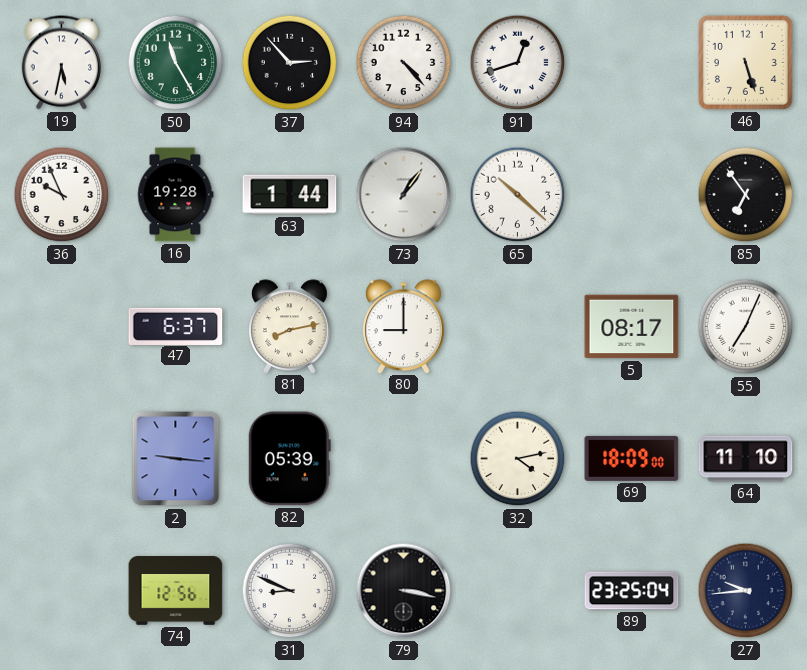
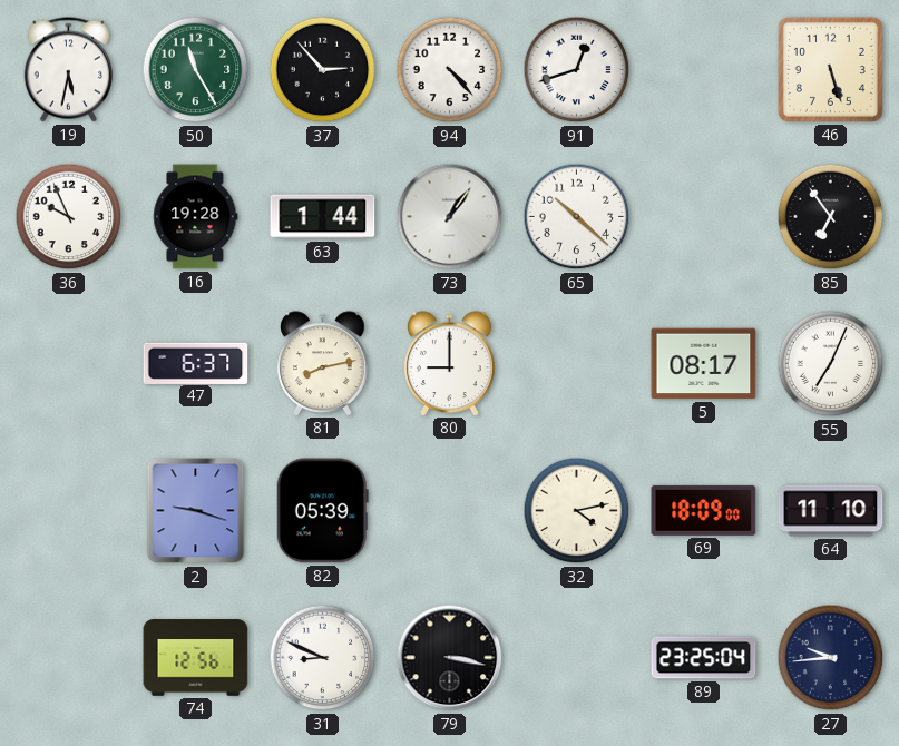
2: 9:16 -> 9:18
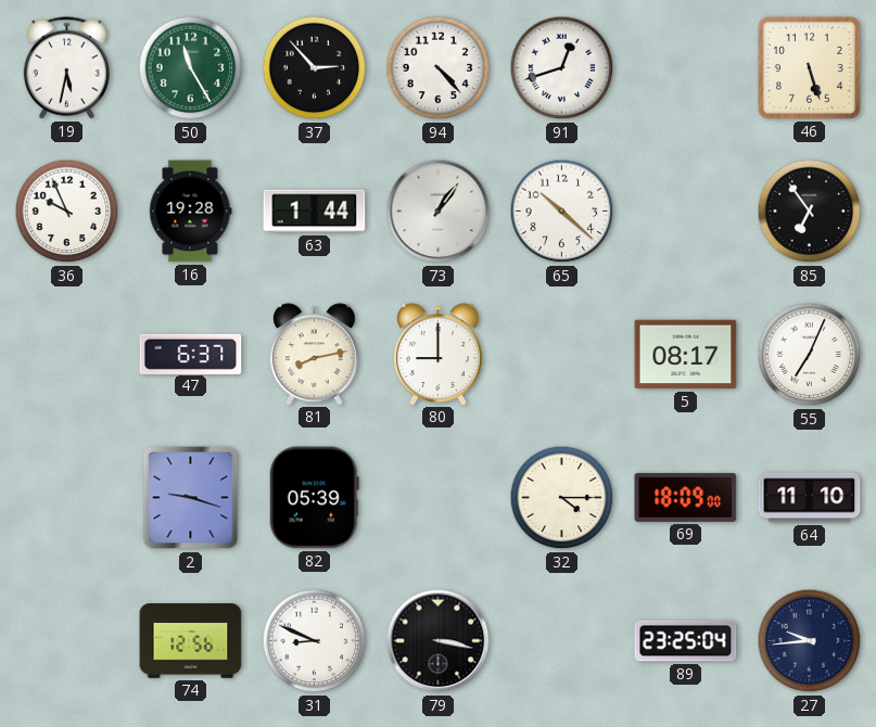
32: 4:13 -> 4:15
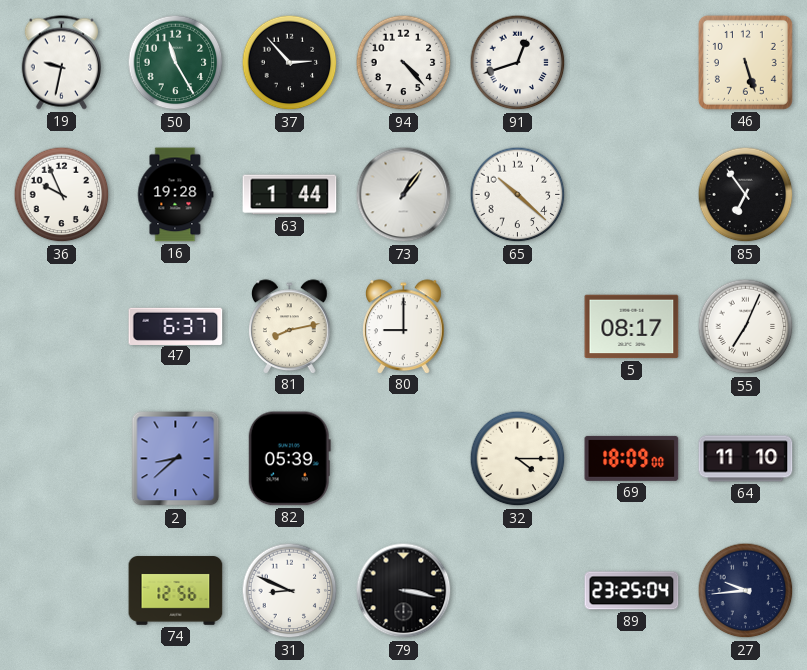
19: 5:32 -> 9:32
2: 9:18 -> 8:38
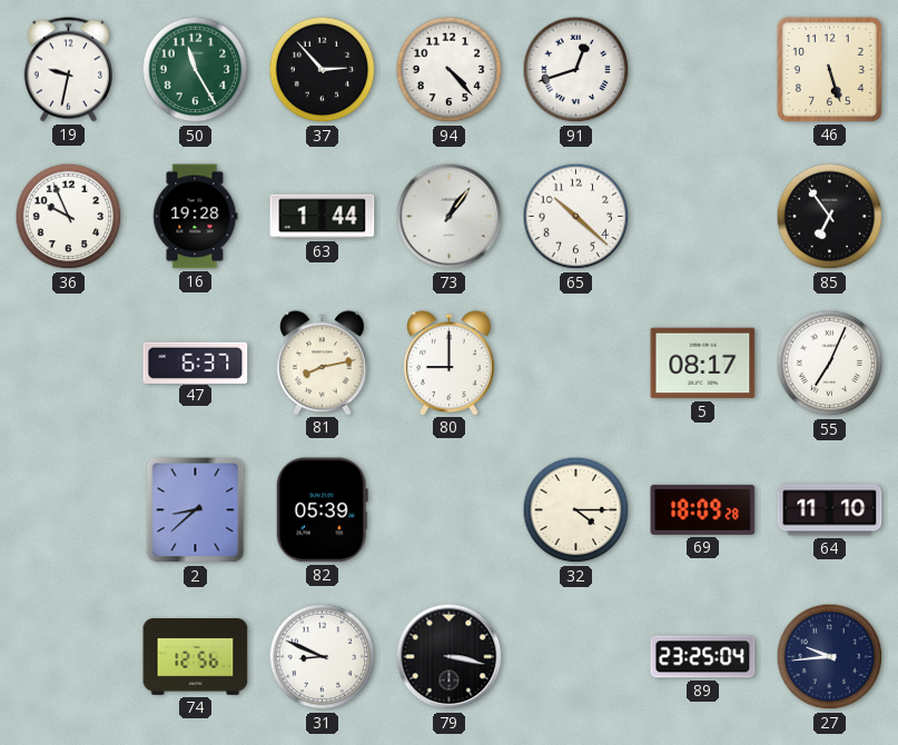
69: 18:09:00 -> 18:09:28
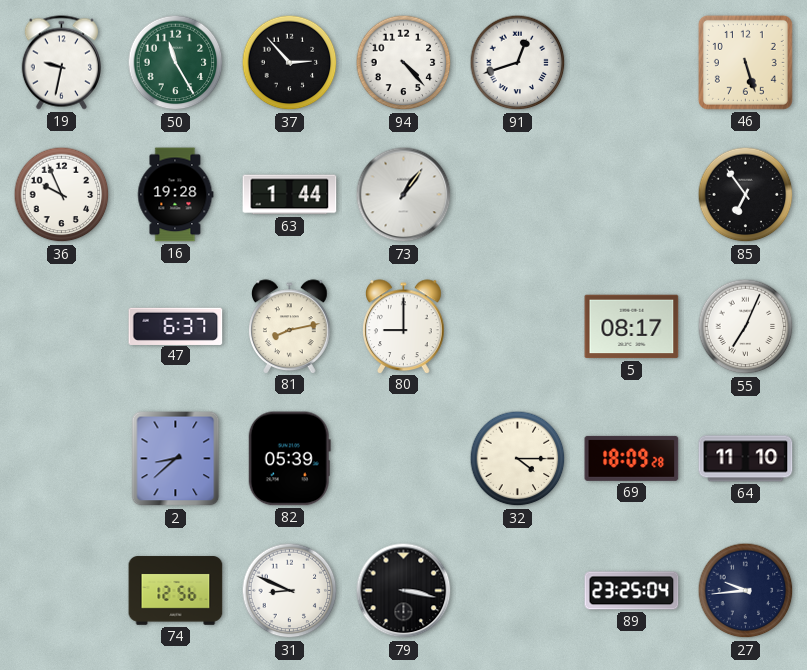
65: 10:22 -> none
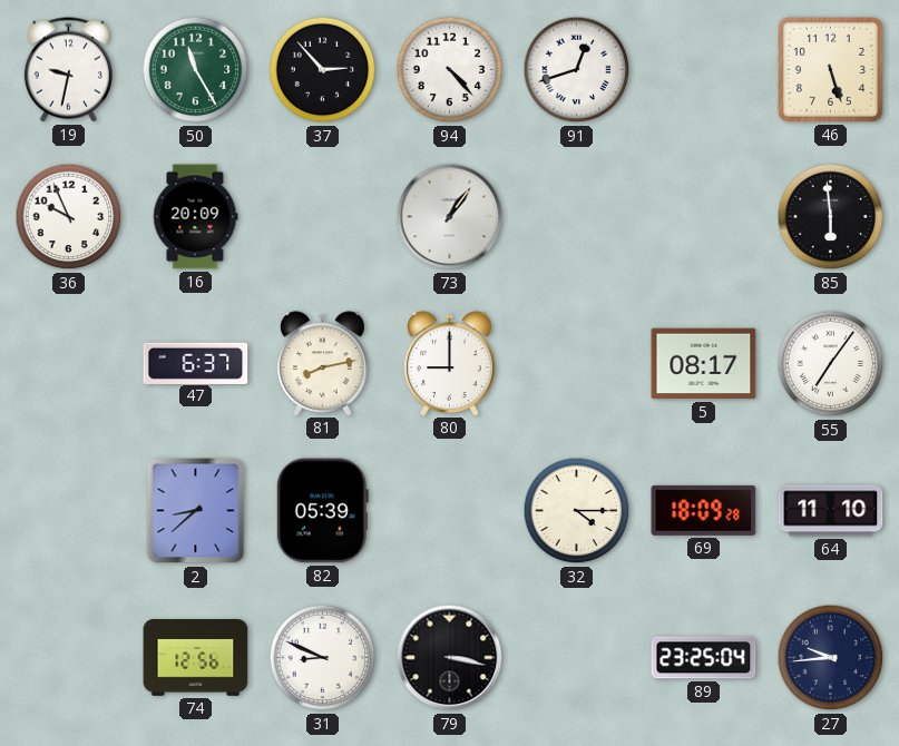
16: 19:28 -> 20:09
63: 1:44 -> none
85: 6:54 -> 5:59
55: 7:04 -> 7:06
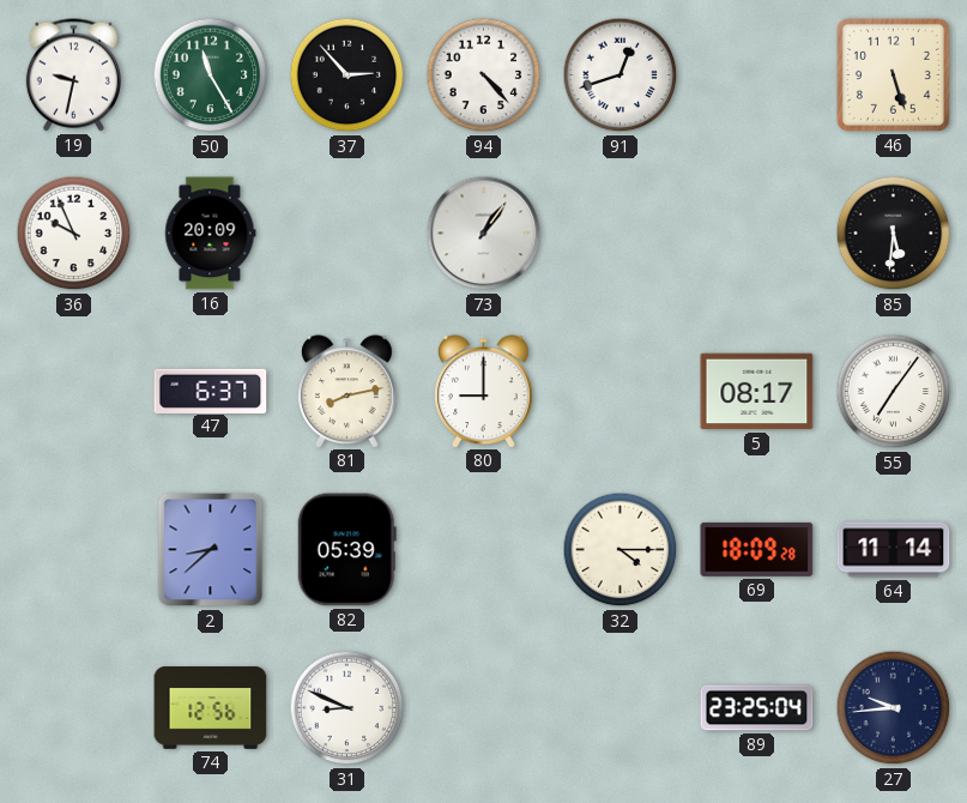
85: 5:59 -> 5:31
64: 11:10 -> 11:14
79: 3:17 -> none
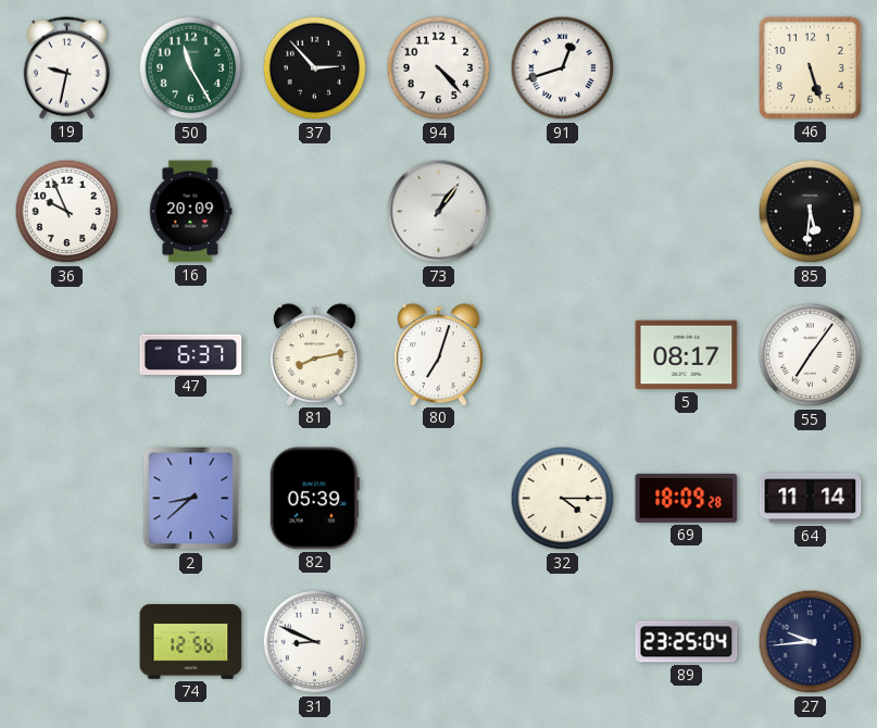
80: 9:00 -> 7:03
